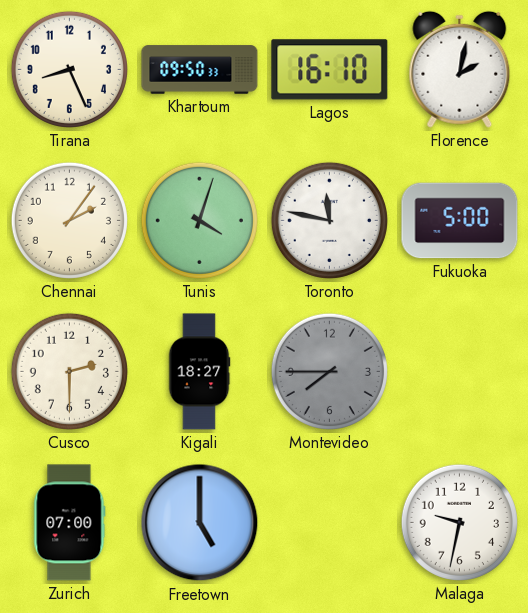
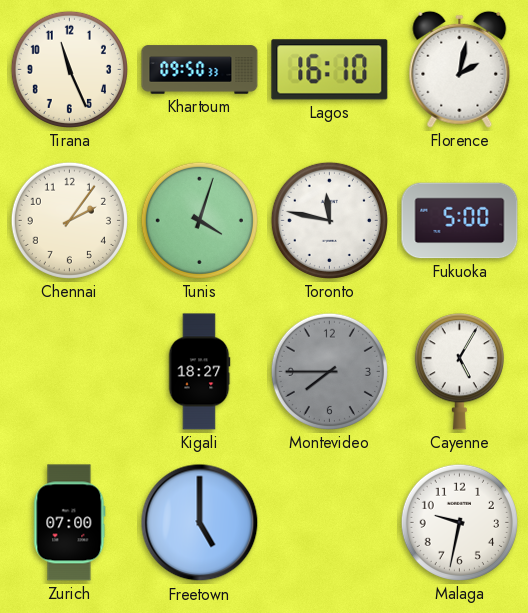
Tirana: 8:26 -> 11:26
Cusco: 2:30 -> none
Cayenne: none -> 5:05
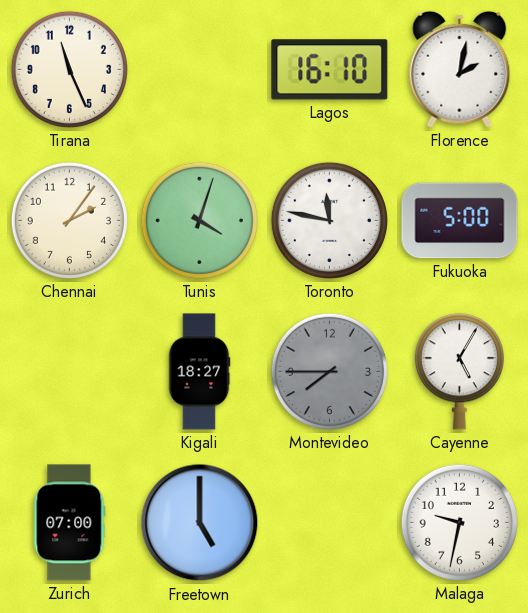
Khartoum: 09:50 -> none
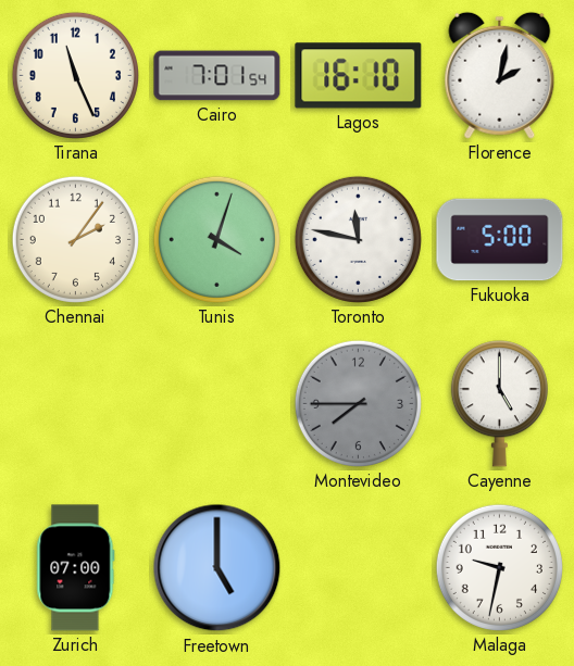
Cairo: none -> 7:01
Kigali: 18:27 -> none
Cayenne: 5:05 -> 5:00
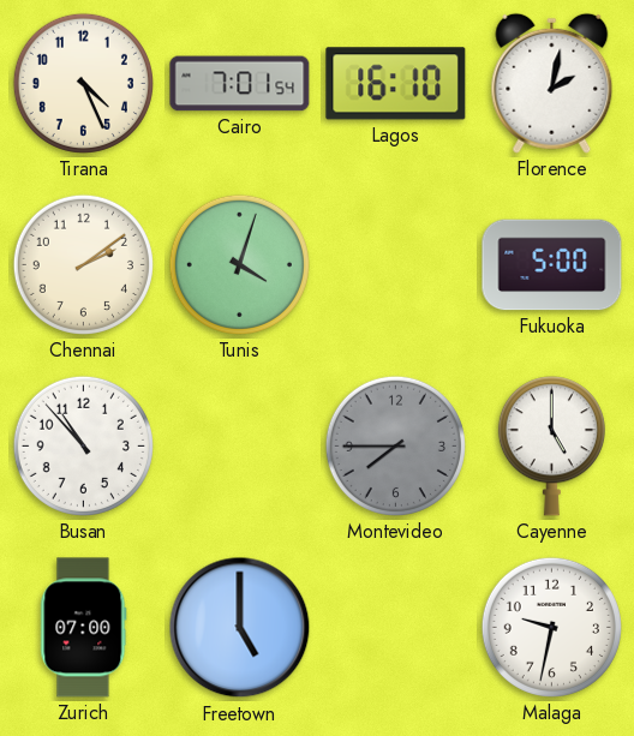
Tirana: 11:26 -> 4:26
Chennai: 2:06 -> 2:09
Toronto: 11:47 -> none
Busan: none -> 10:53
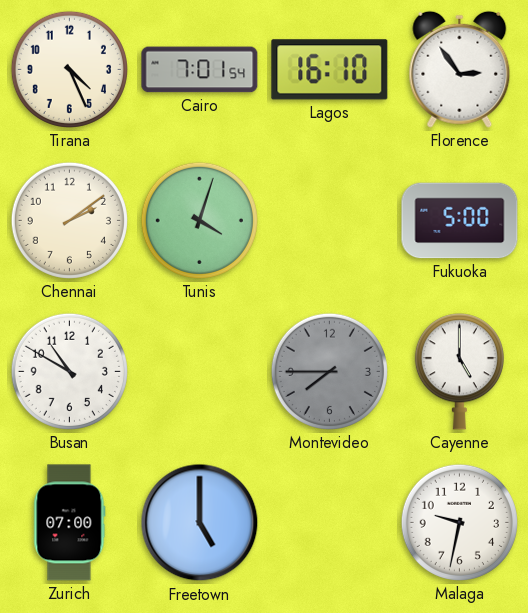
Florence: 2:02 -> 2:54
Busan: 10:53 -> 10:50
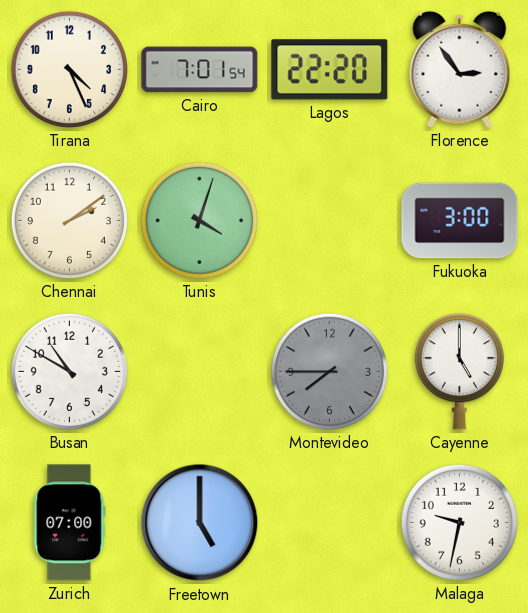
Lagos: 16:10 -> 22:20
Fukuoka: 5:00 -> 3:00
